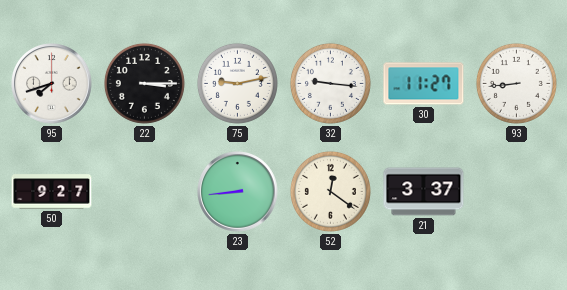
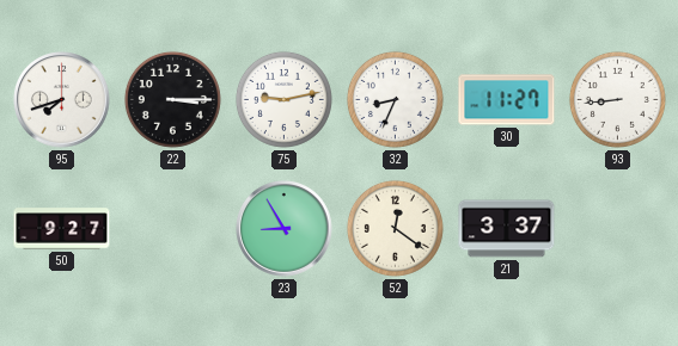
32: 9:16 -> 8:34
23: 8:44 -> 8:55
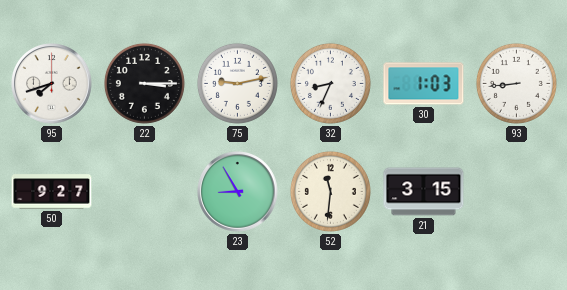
30: 11:27 -> 1:03
52: 12:21 -> 11:31
21: 3:37 -> 3:15
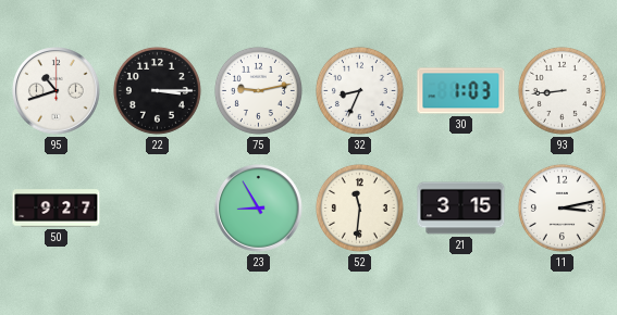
95: 7:42 -> 10:42
11: none -> 3:13
